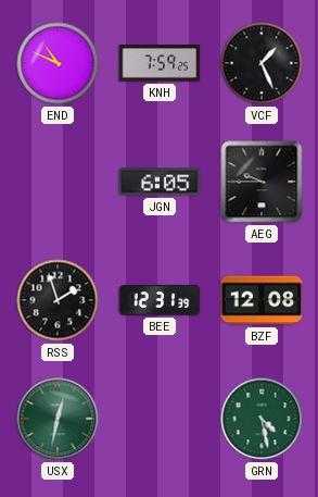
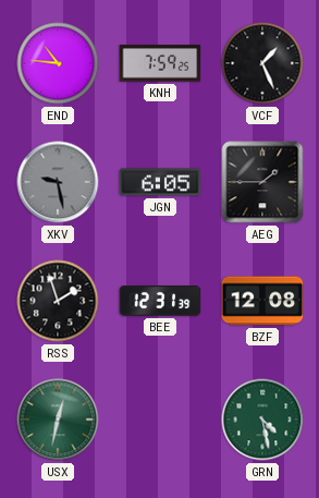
END: 10:49 -> 10:46
XKV: none -> 9:28
AEG: 9:45 -> 1:45
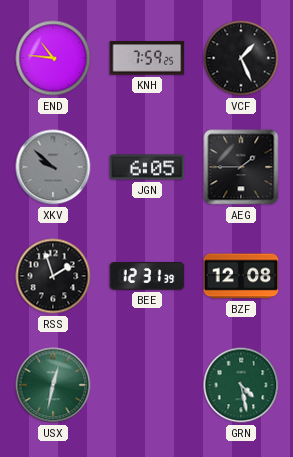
XKV: 9:28 -> 9:52
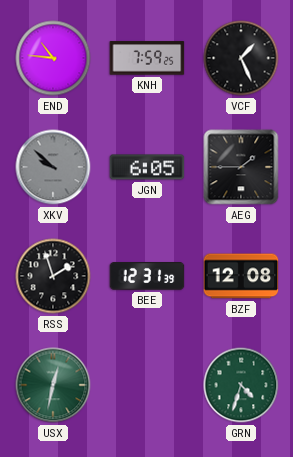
GRN: 4:28 -> 4:33
